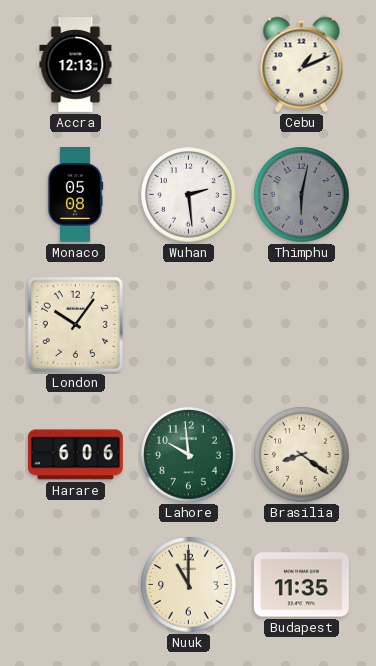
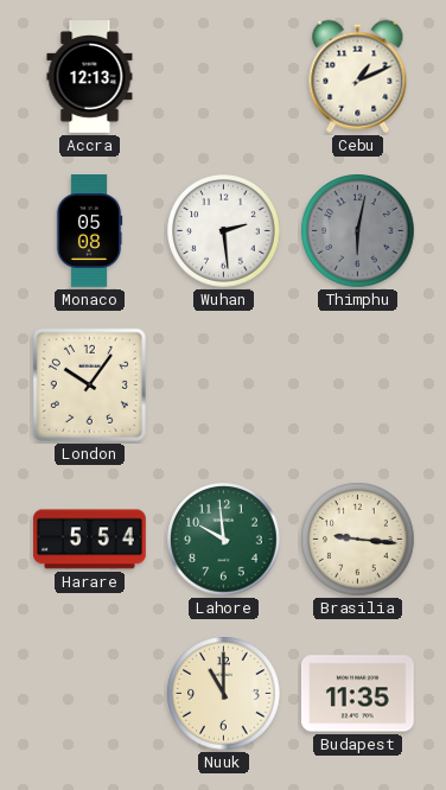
Harare: 6:06 -> 5:54
Brasilia: 8:21 -> 9:16
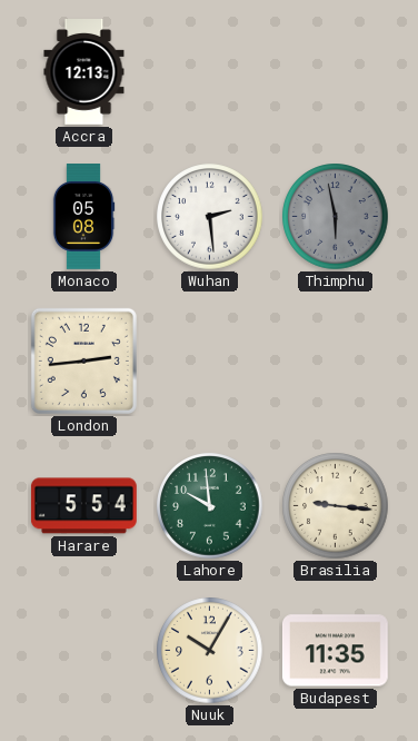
Cebu: 1:11 -> none
Thimphu: 6:02 -> 5:58
London: 10:06 -> 2:44
Nuuk: 11:00 -> 10:05
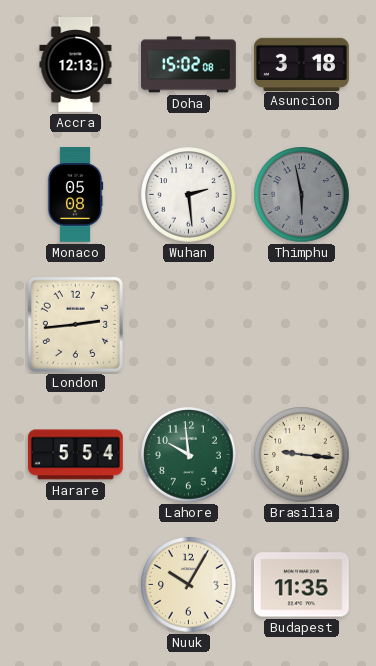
Doha: none -> 15:02
Asuncion: none -> 3:18
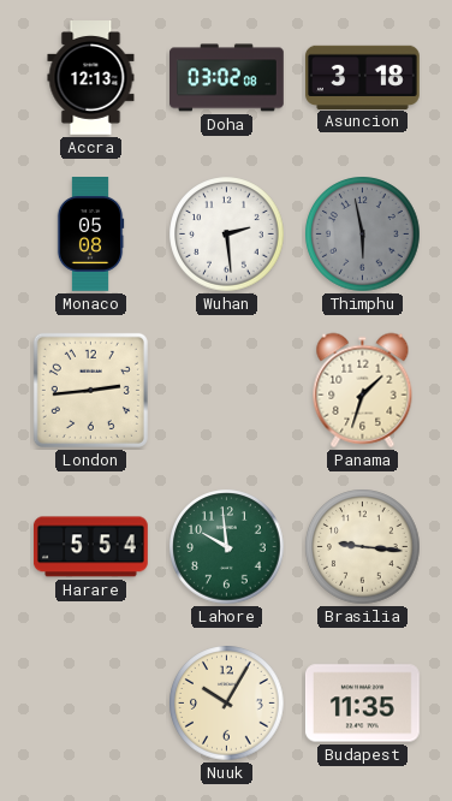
Doha: 15:02 -> 03:02
Panama: none -> 1:33
